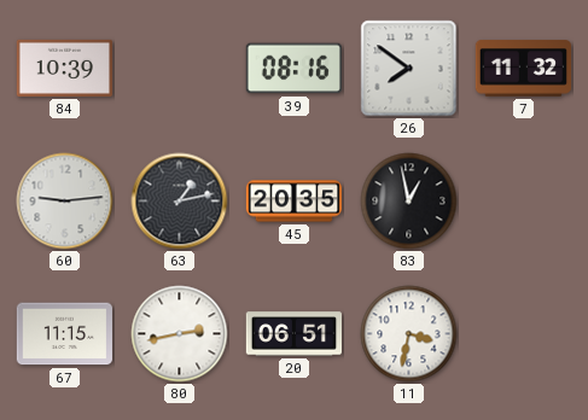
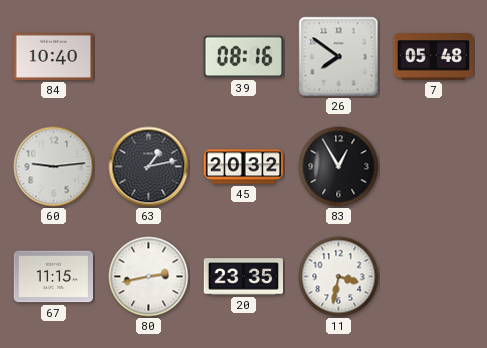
84: 10:39 -> 10:40
7: 11:32 -> 05:48
45: 20:35 -> 20:32
83: 12:58 -> 12:55
20: 06:51 -> 23:35
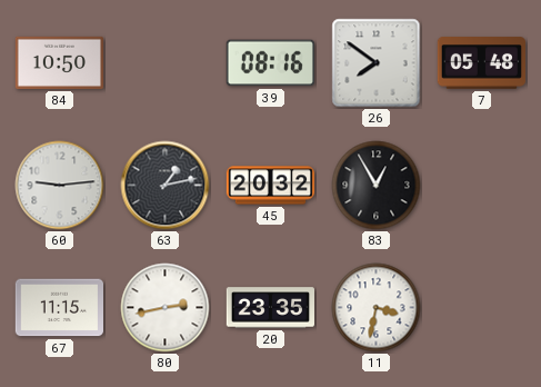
84: 10:40 -> 10:50
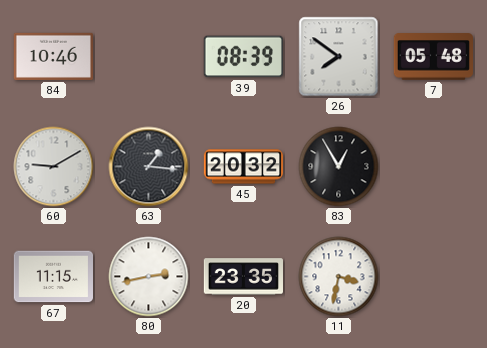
84: 10:50 -> 10:46
39: 08:16 -> 08:39
60: 9:14 -> 9:10
63: 1:13 -> 1:16
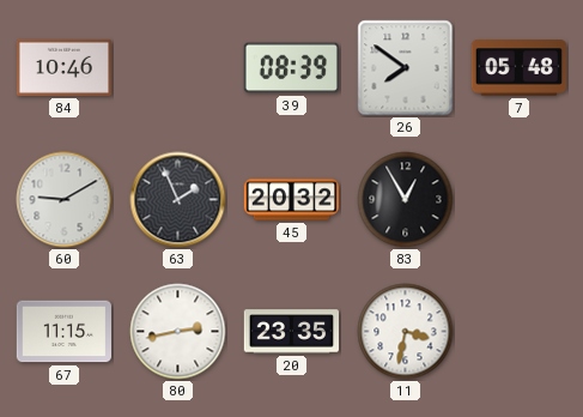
63: 1:16 -> 1:56
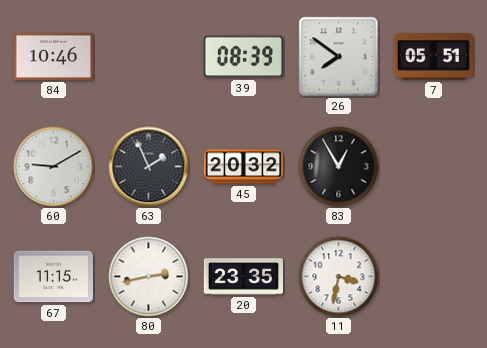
7: 05:48 -> 05:51
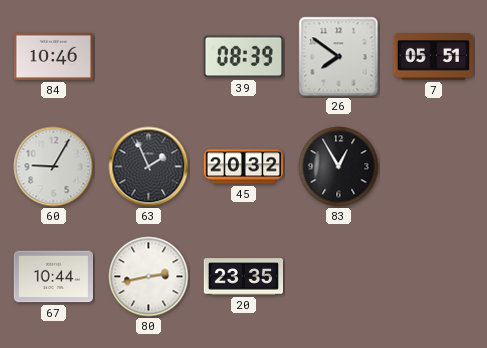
60: 9:10 -> 9:05
67: 11:15 -> 10:44
11: 3:32 -> none
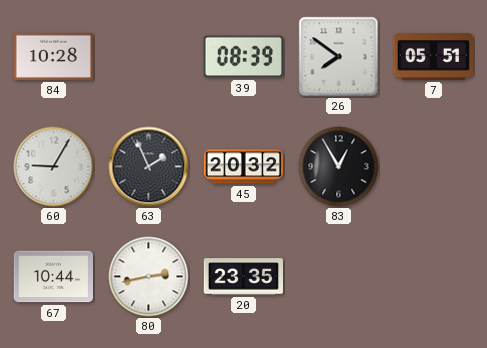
84: 10:46 -> 10:28
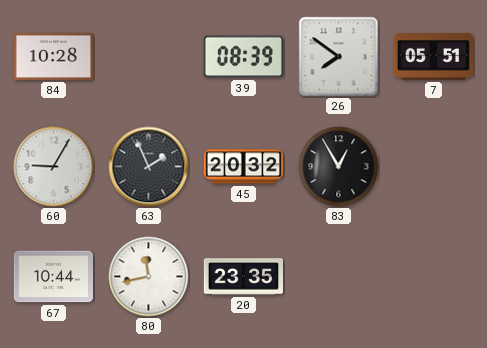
80: 2:43 -> 11:43
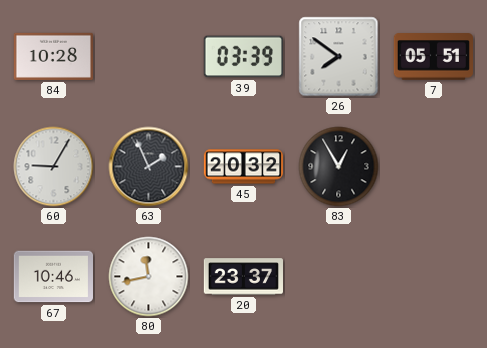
39: 08:39 -> 03:39
67: 10:44 -> 10:46
20: 23:35 -> 23:37
